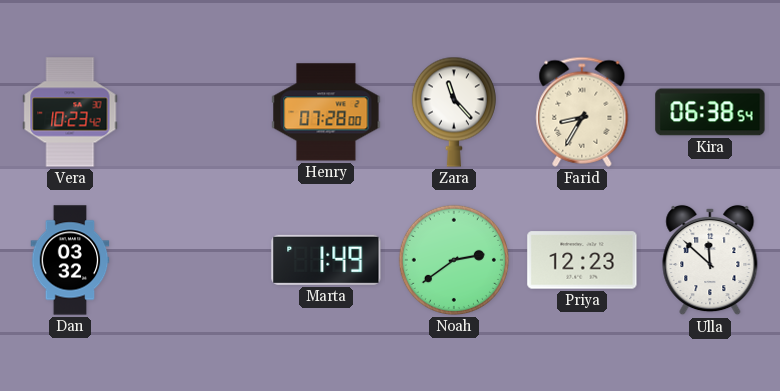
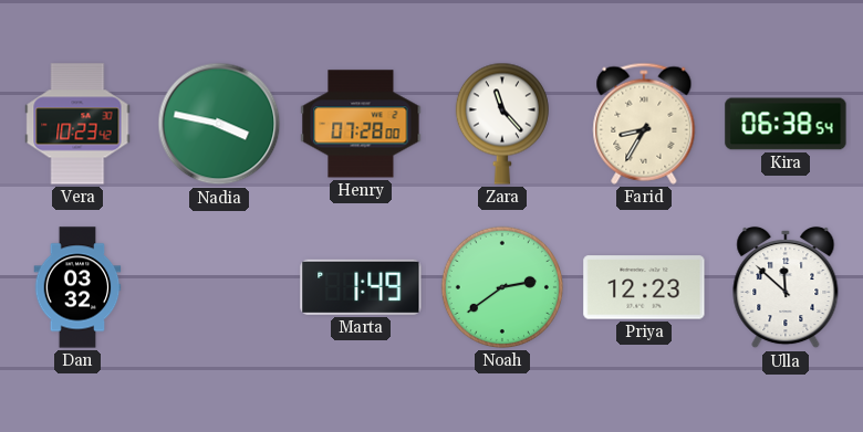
Nadia: none -> 3:47
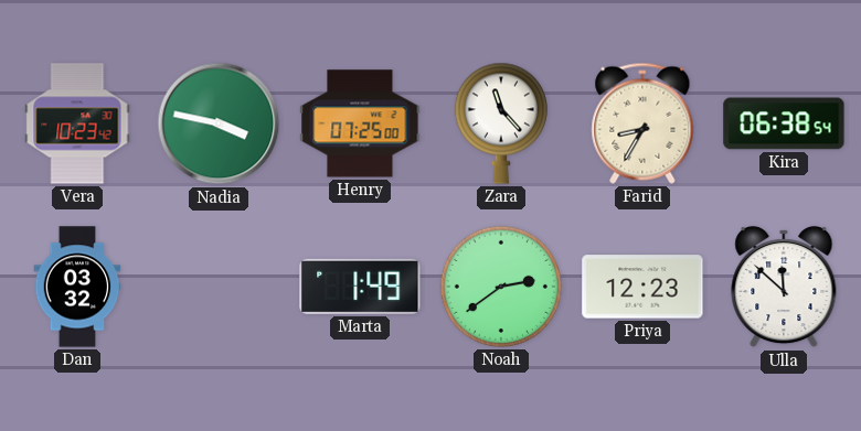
Henry: 07:28 -> 07:25
